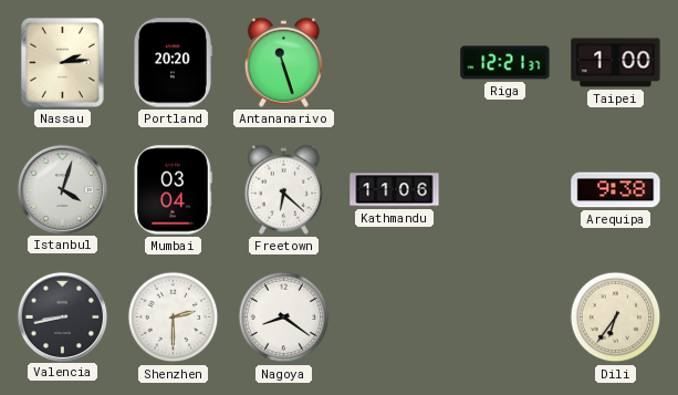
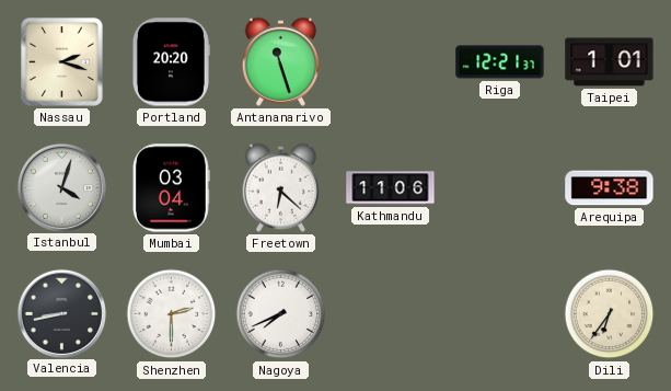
Nassau: 2:14 -> 2:18
Taipei: 1:00 -> 1:01
Nagoya: 8:21 -> 7:41
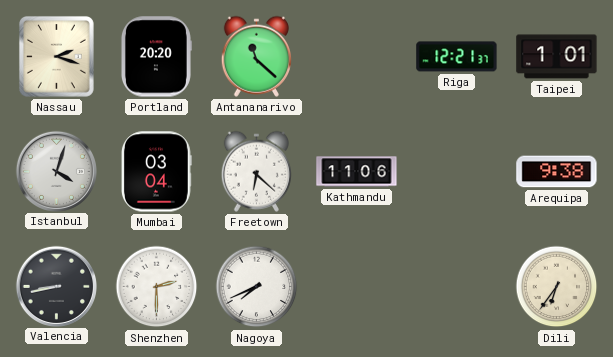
Antananarivo: 11:27 -> 11:22
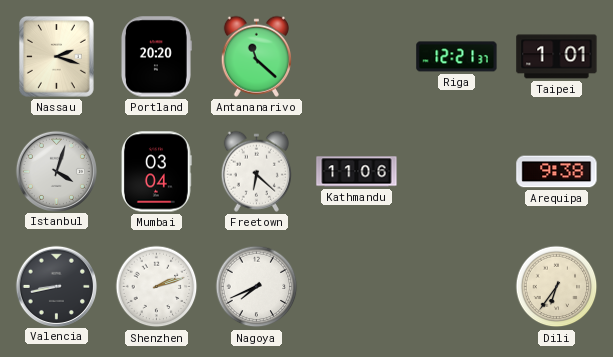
Shenzhen: 2:30 -> 2:12
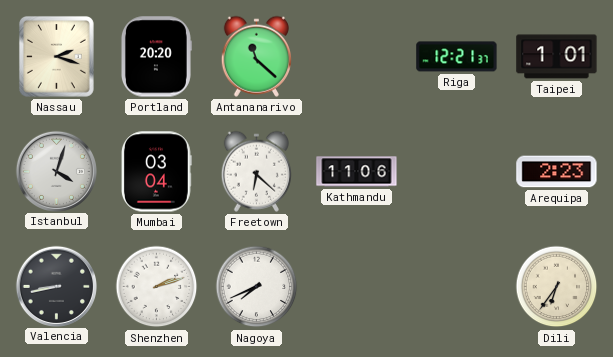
Arequipa: 9:38 -> 2:23
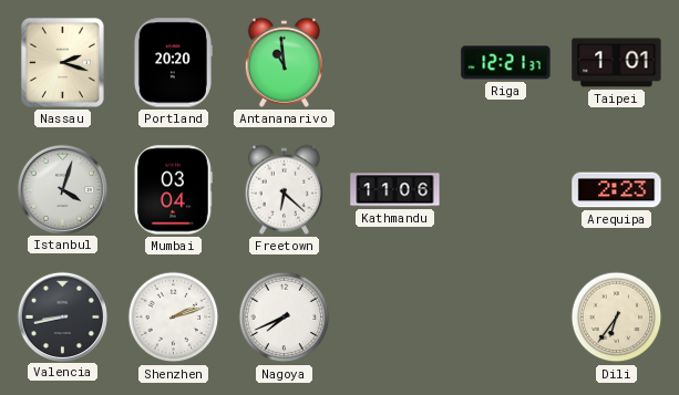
Antananarivo: 11:22 -> 10:59
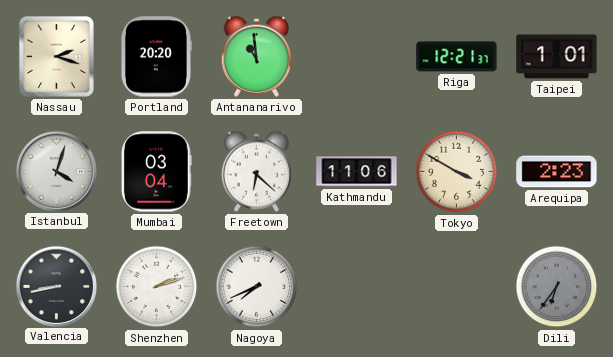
Tokyo: none -> 3:50
Dili dial: cream -> grey
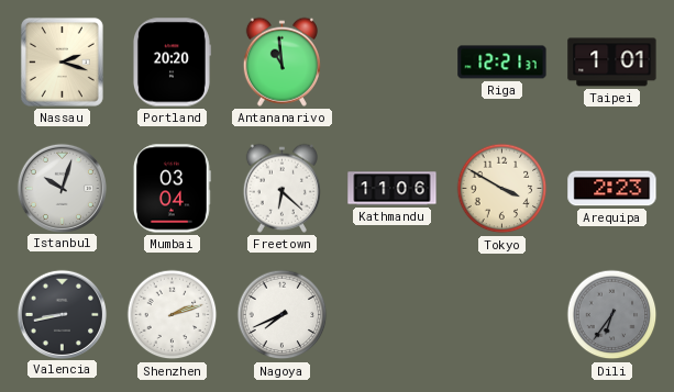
Istanbul: 4:03 -> 10:03
